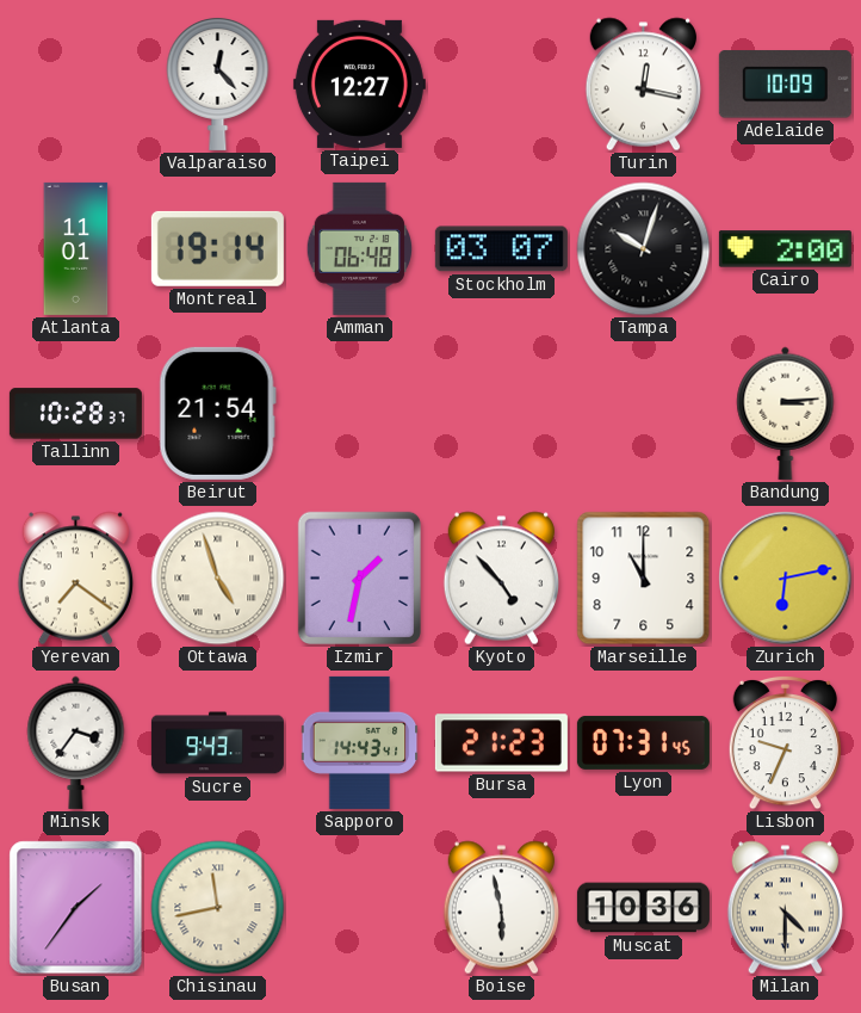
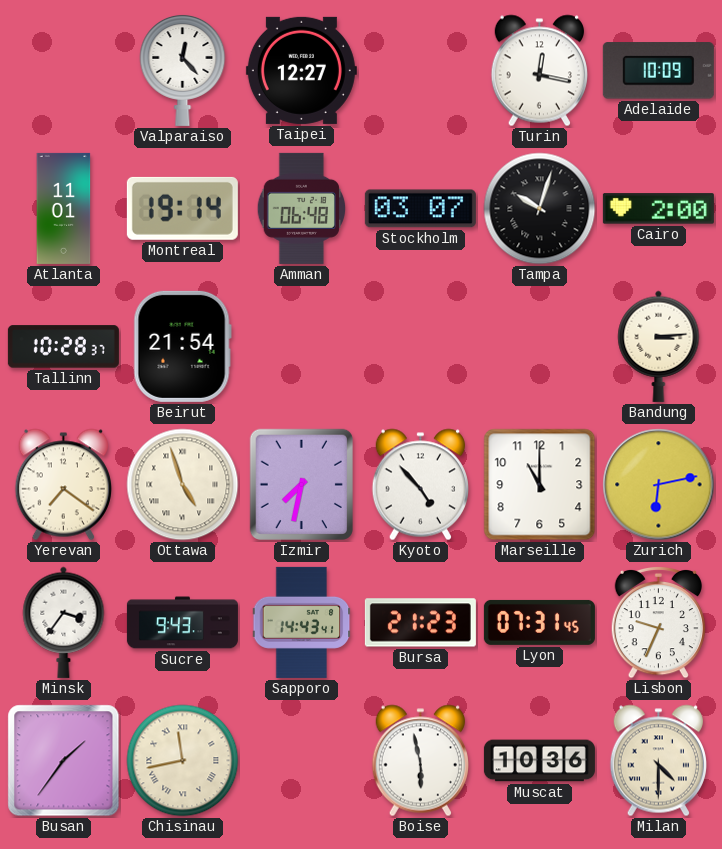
Izmir: 1:32 -> 7:32
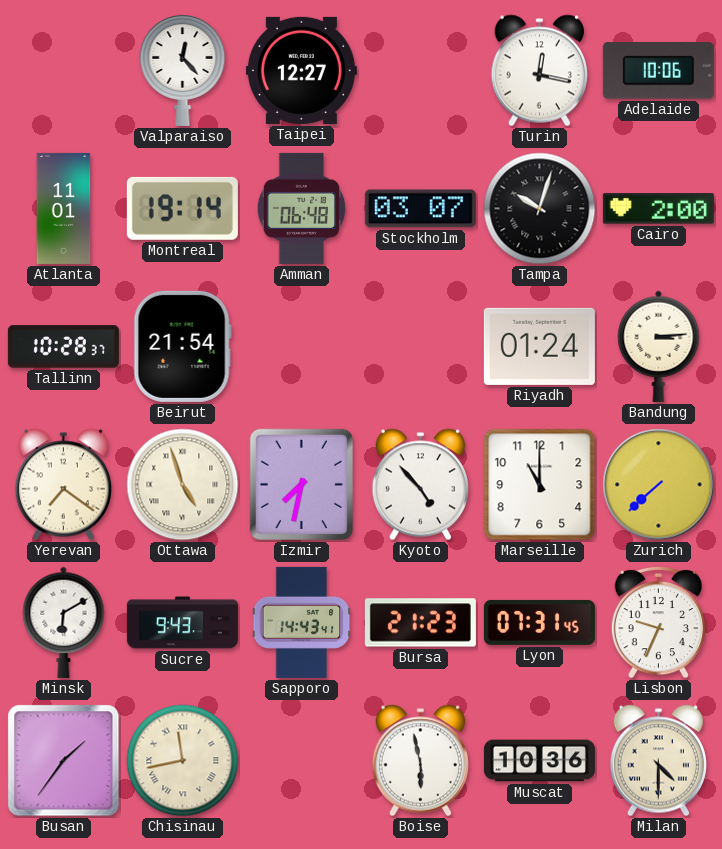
Adelaide: 10:09 -> 10:06
Riyadh: none -> 01:24
Zurich: 6:13 -> 7:38
Minsk: 3:36 -> 6:10
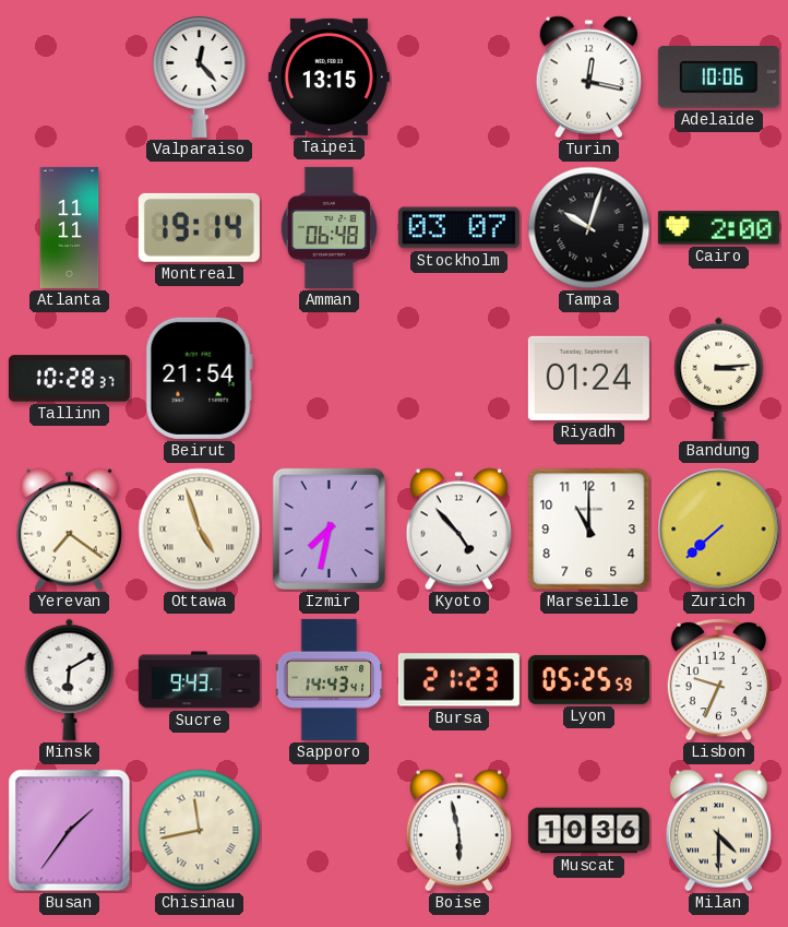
Taipei: 12:27 -> 13:15
Atlanta: 11:01 -> 11:11
Lyon: 07:31 -> 05:25
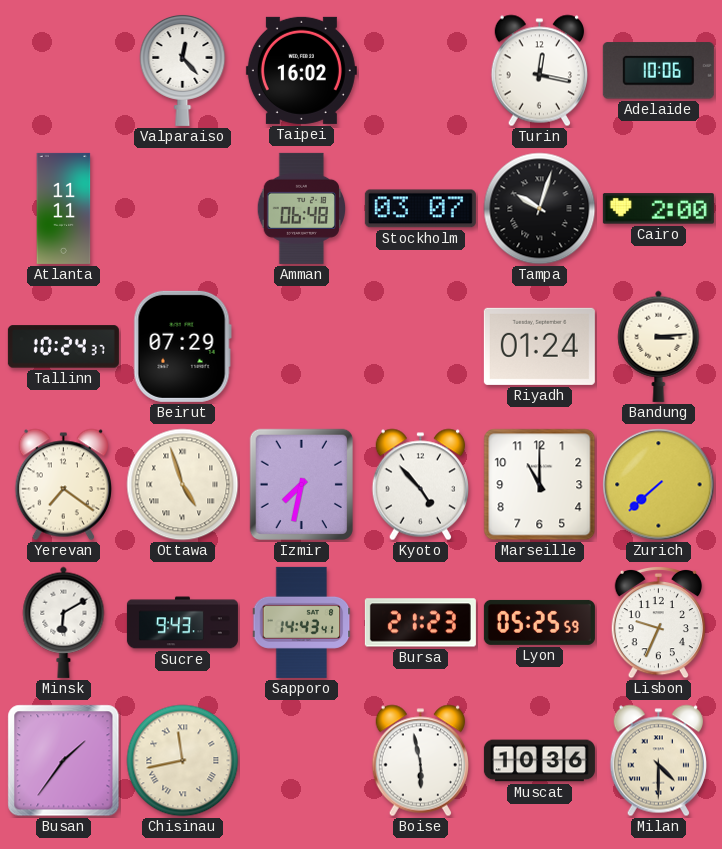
Taipei: 13:15 -> 16:02
Montreal: 19:14 -> none
Tallinn: 10:28 -> 10:24
Beirut: 21:54 -> 07:29
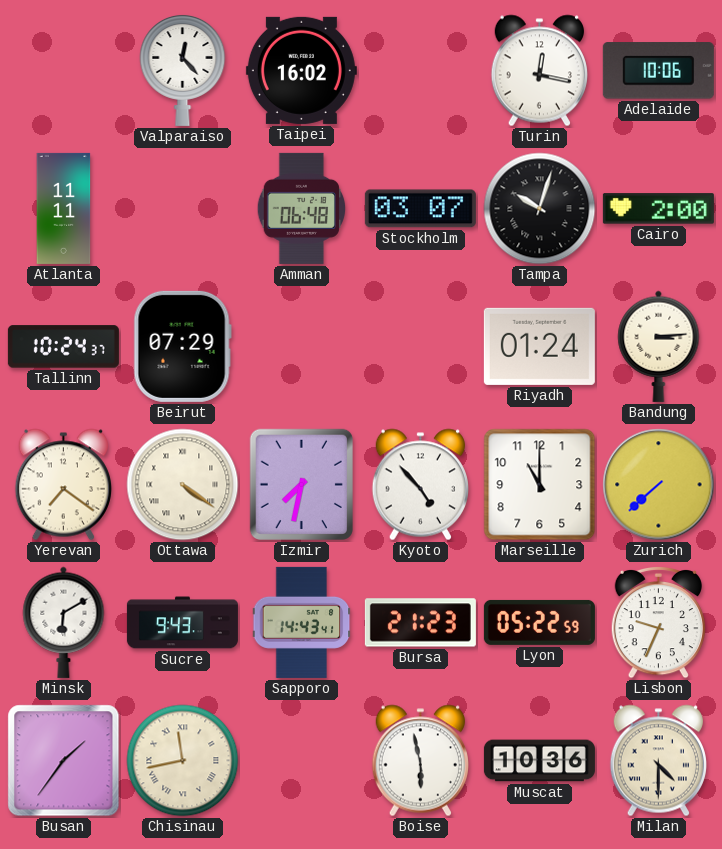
Ottawa: 4:57 -> 4:21
Lyon: 05:25 -> 05:22
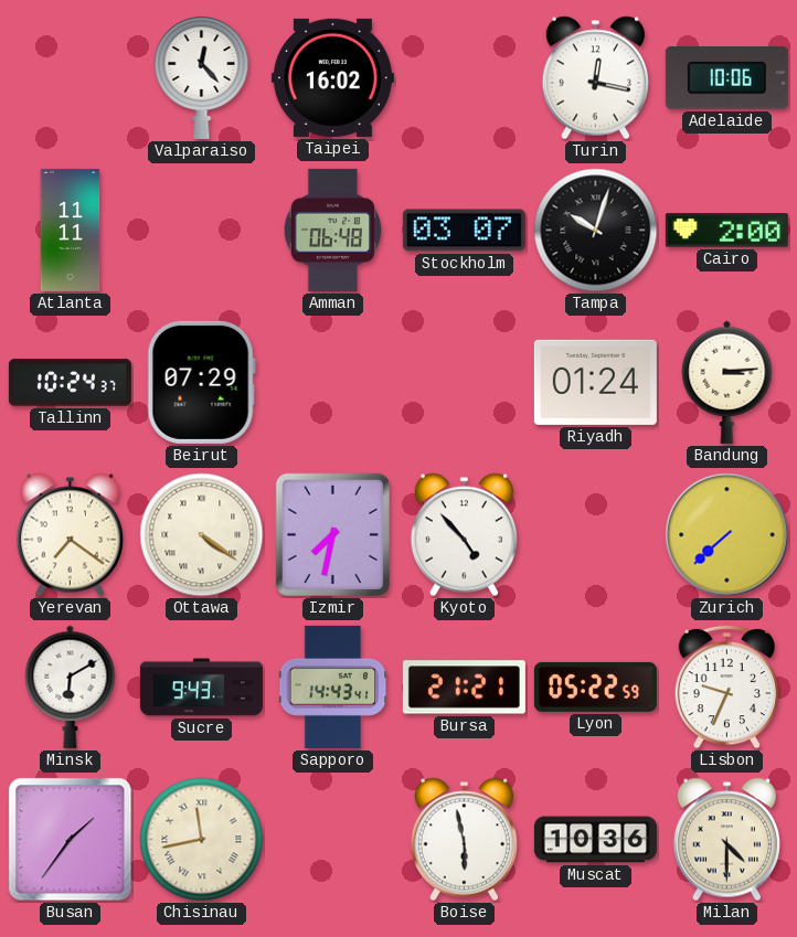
Marseille: 11:00 -> none
Bursa: 21:23 -> 21:21
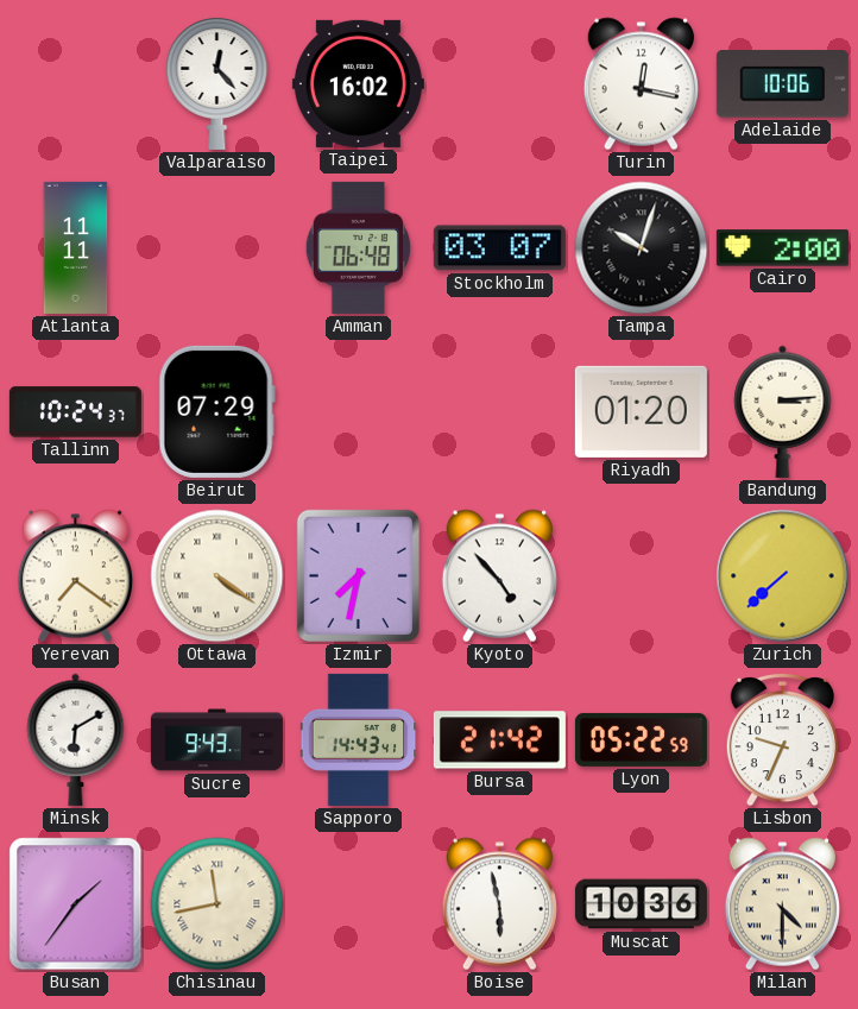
Riyadh: 01:24 -> 01:20
Bursa: 21:21 -> 21:42
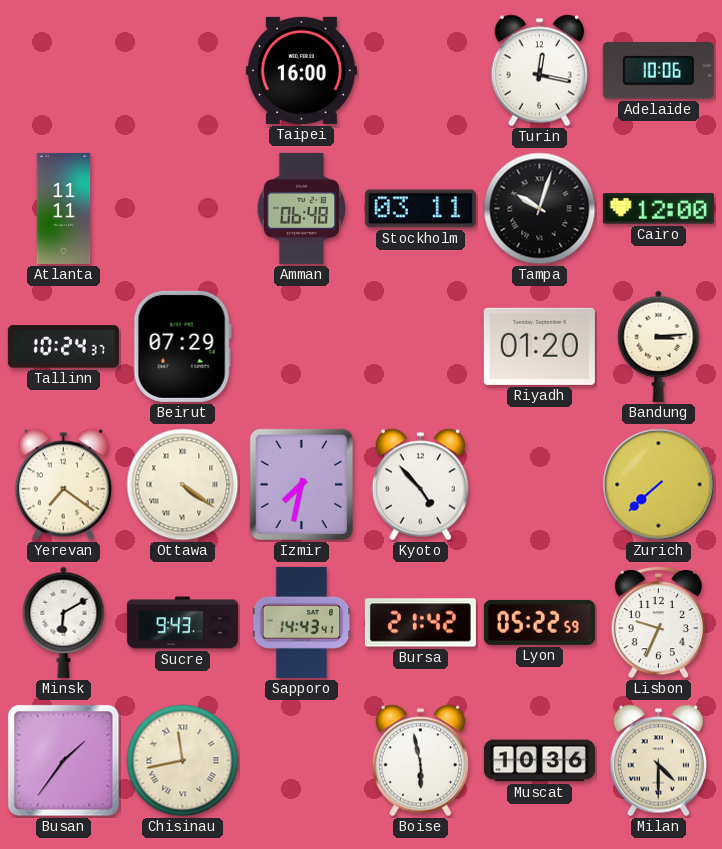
Valparaiso: 12:23 -> none
Taipei: 16:02 -> 16:00
Stockholm: 03:07 -> 03:11
Cairo: 2:00 -> 12:00
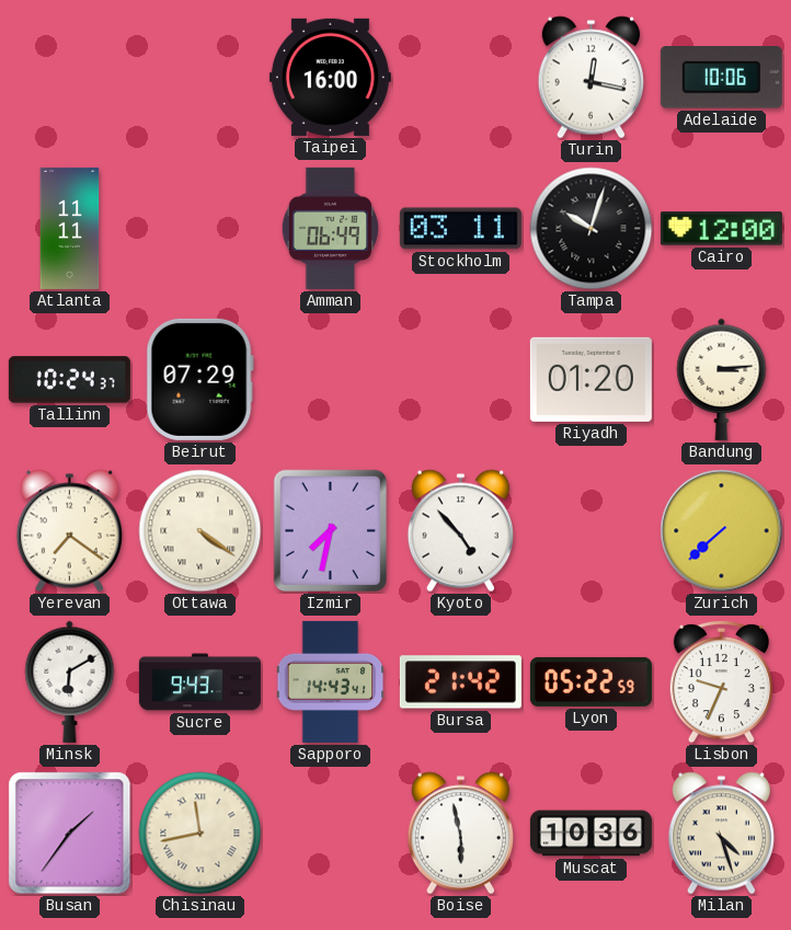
Amman: 06:48 -> 06:49
Milan: 4:30 -> 4:27
